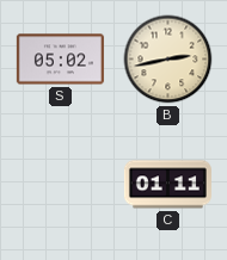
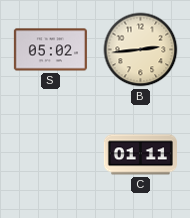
B: 2:43 -> 2:44
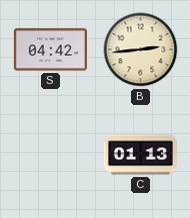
S: 05:02 -> 04:42
C: 01:11 -> 01:13
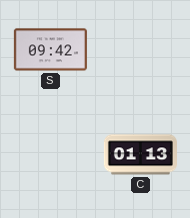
S: 04:42 -> 09:42
B: 2:44 -> none
